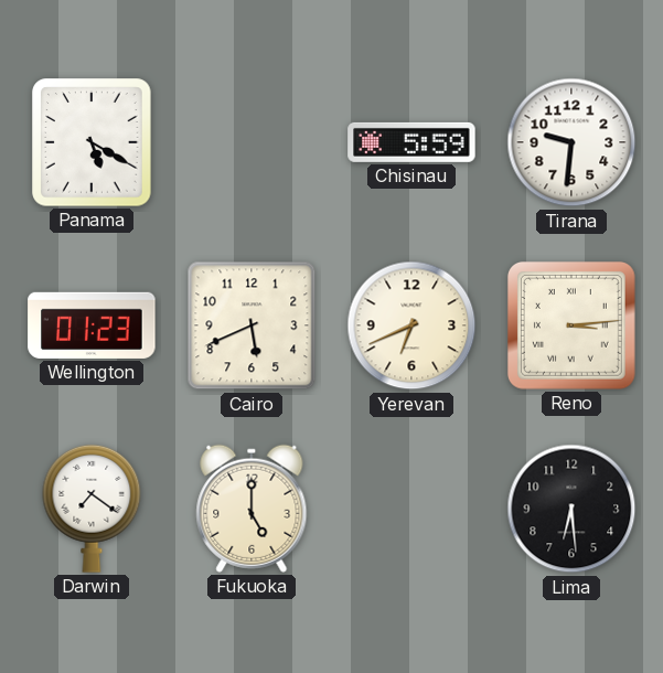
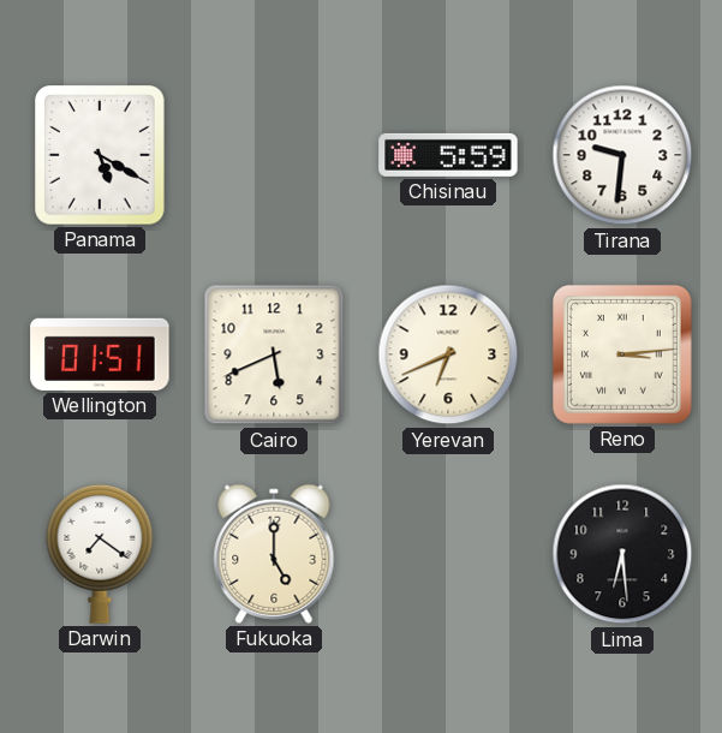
Wellington: 01:23 -> 01:51
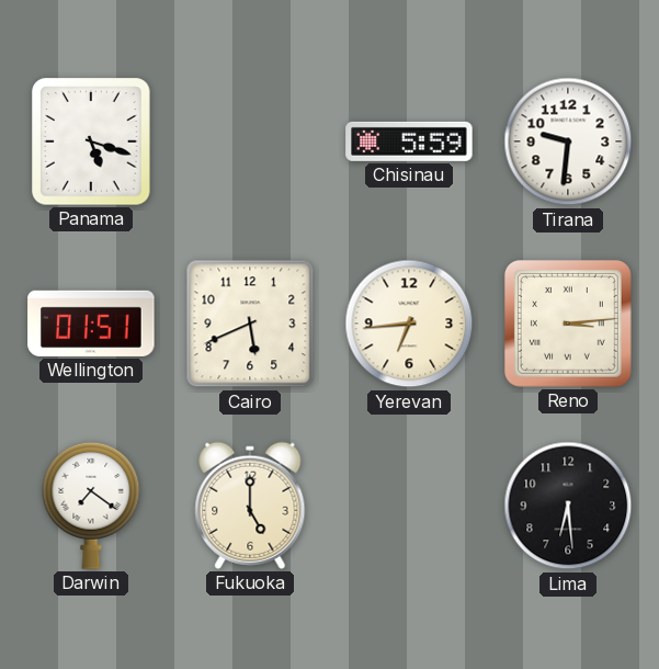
Panama: 5:20 -> 5:18
Yerevan: 6:41 -> 6:44
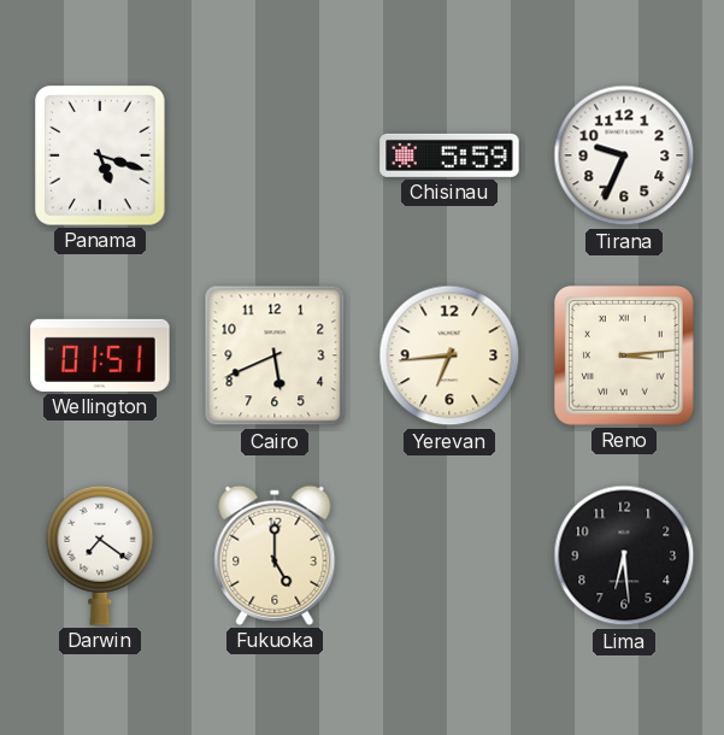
Tirana: 9:31 -> 9:34
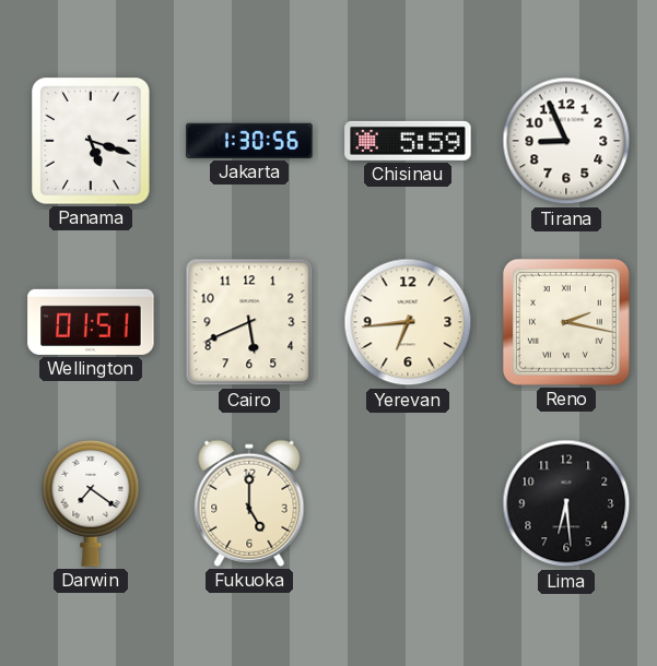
Jakarta: none -> 1:30
Tirana: 9:34 -> 8:56
Reno: 3:14 -> 2:17
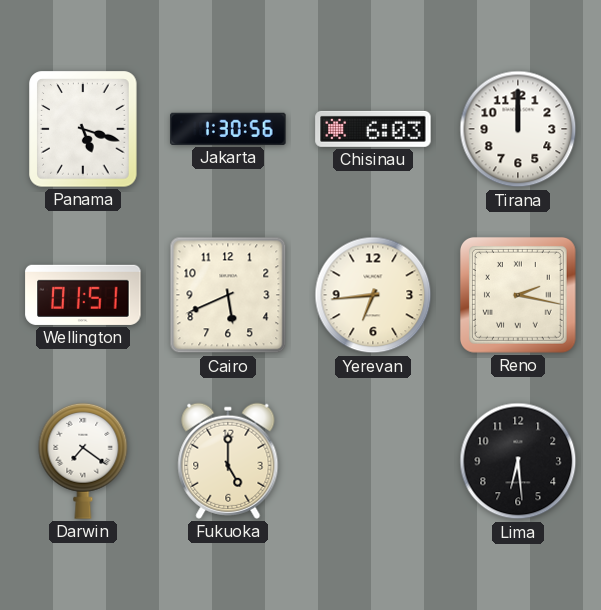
Chisinau: 5:59 -> 6:03
Tirana: 8:56 -> 12:00
